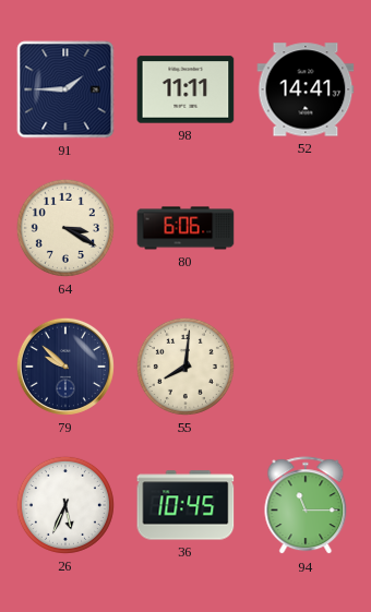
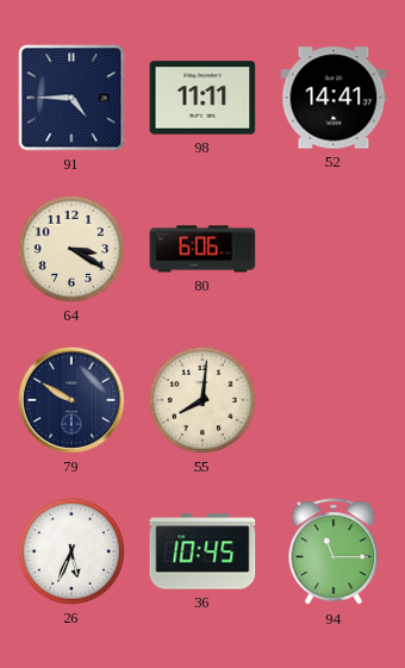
91: 1:45 -> 4:45
79: 9:52 -> 9:50
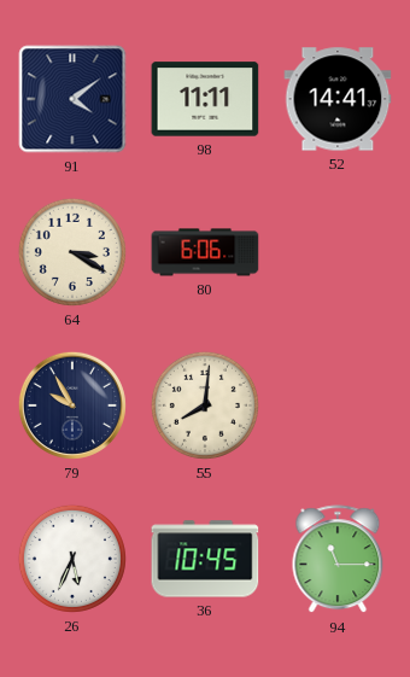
91: 4:45 -> 4:09
79: 9:50 -> 9:55
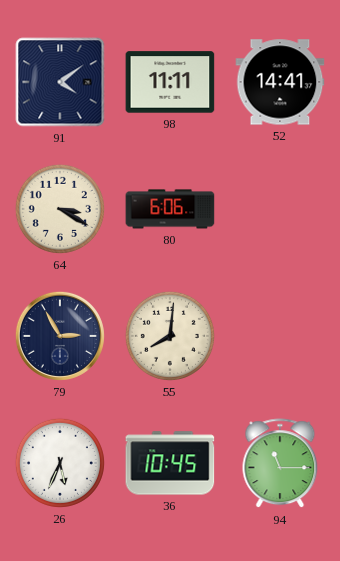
79: 9:55 -> 2:55
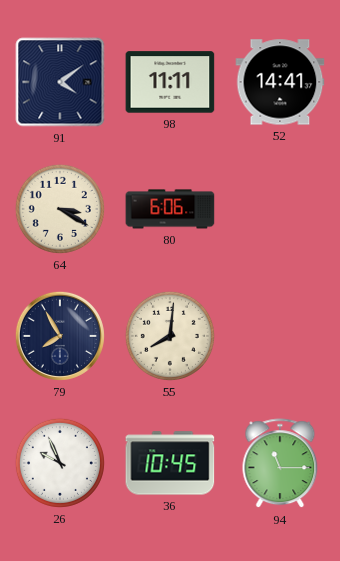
79: 2:55 -> 7:55
26: 5:34 -> 9:56
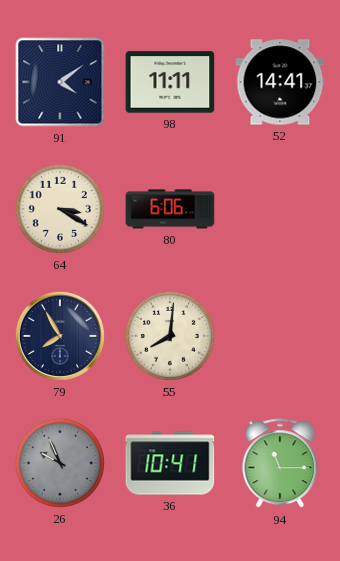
26 dial: white -> grey
36: 10:45 -> 10:41
